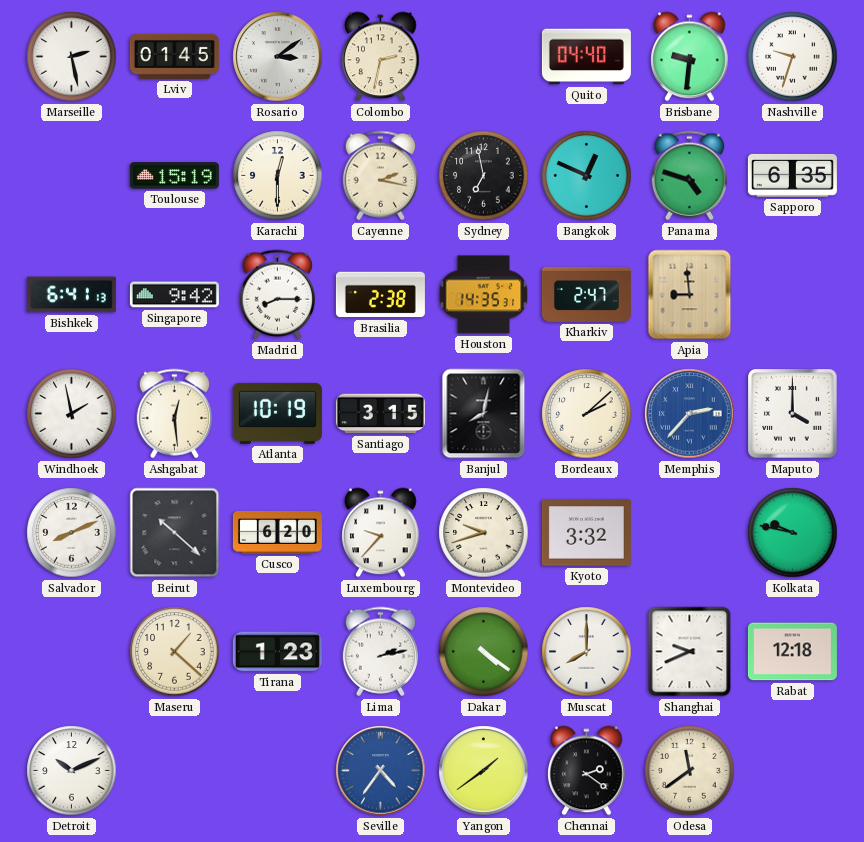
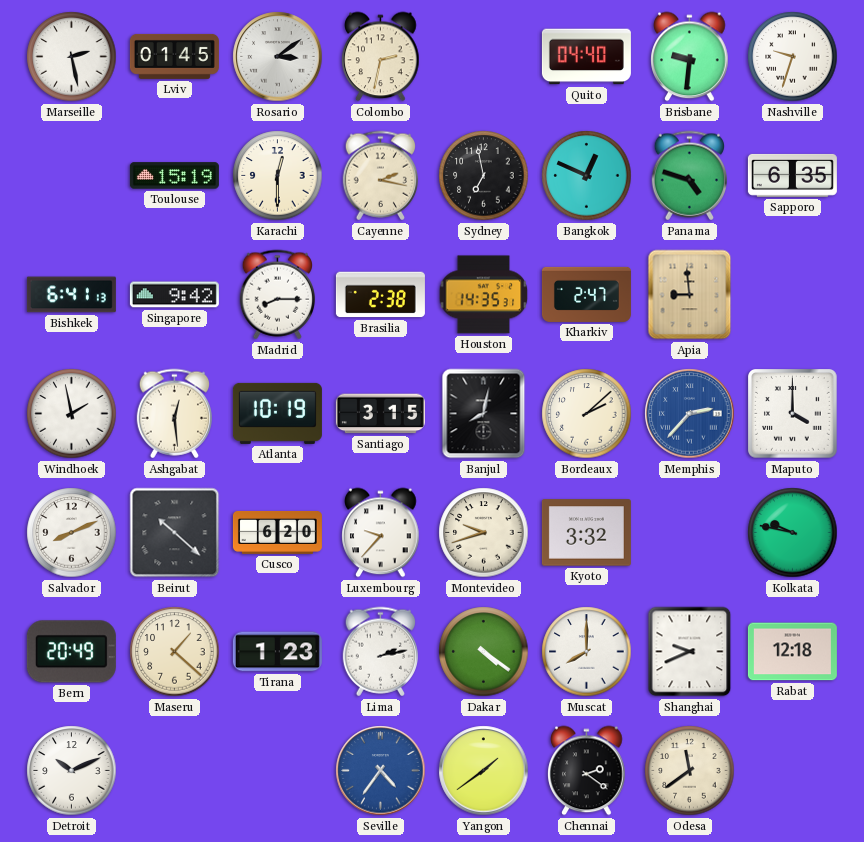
Bern: none -> 20:49
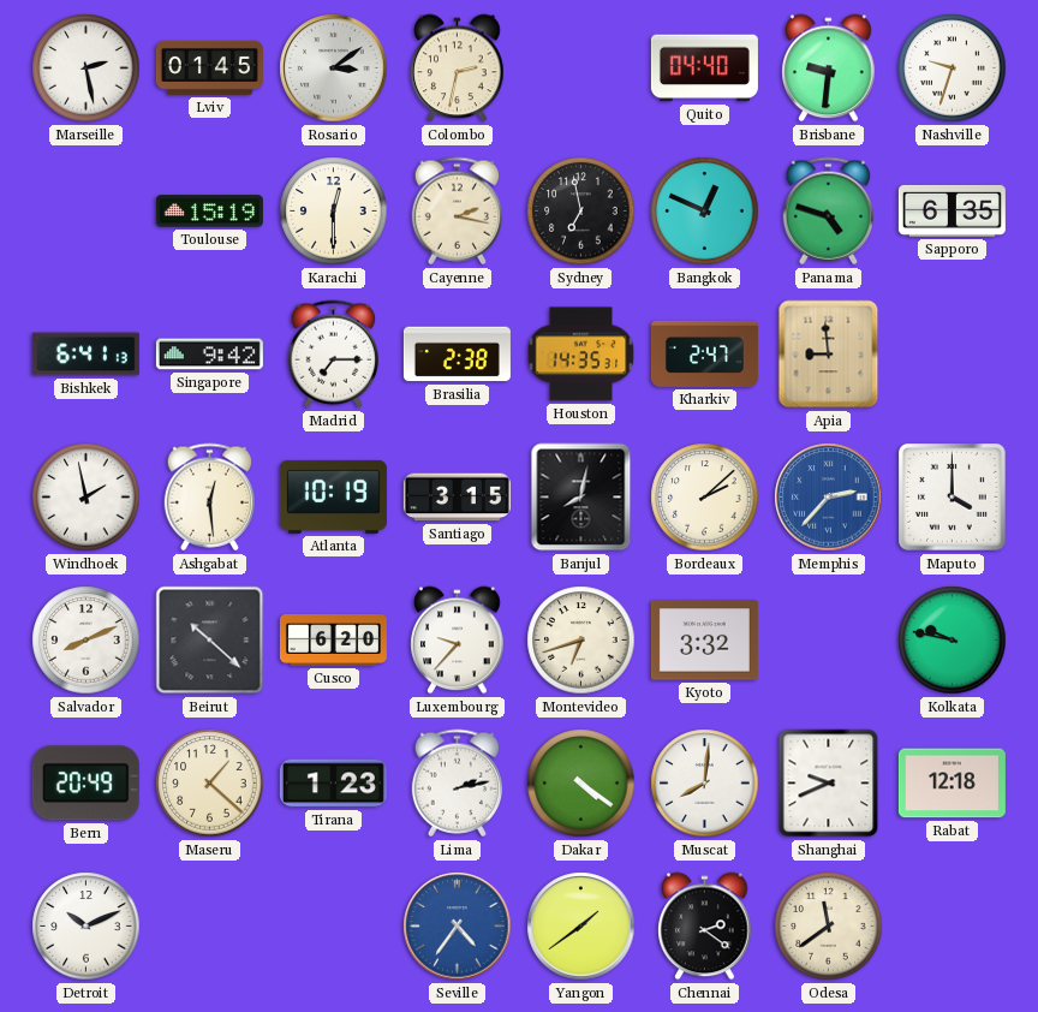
Madrid: 8:15 -> 7:15
Montevideo: 9:42 -> 6:42
Muscat: 8:00 -> 8:01
